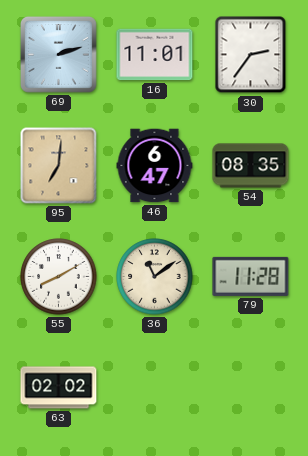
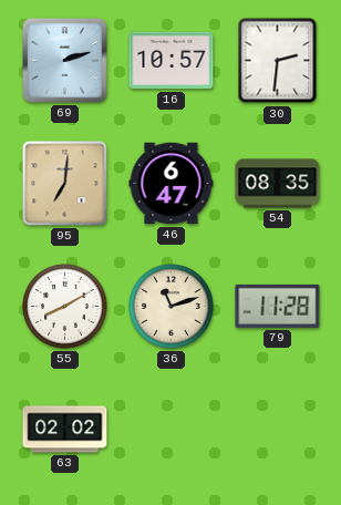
16: 11:01 -> 10:57
30: 2:36 -> 2:31
36: 11:09 -> 11:12
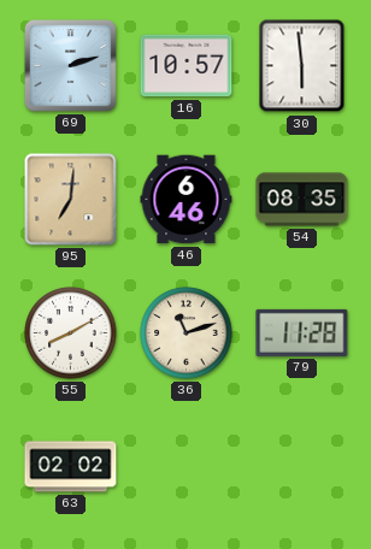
30: 2:31 -> 5:59
46: 6:47 -> 6:46
